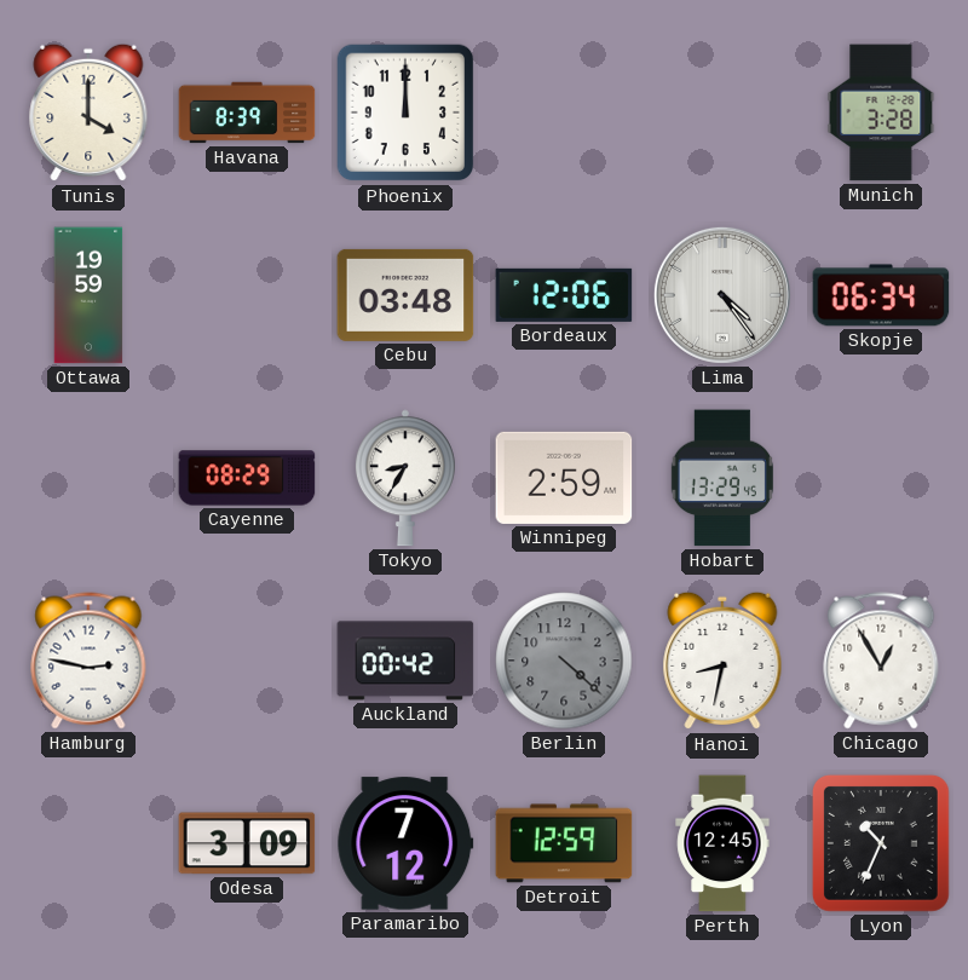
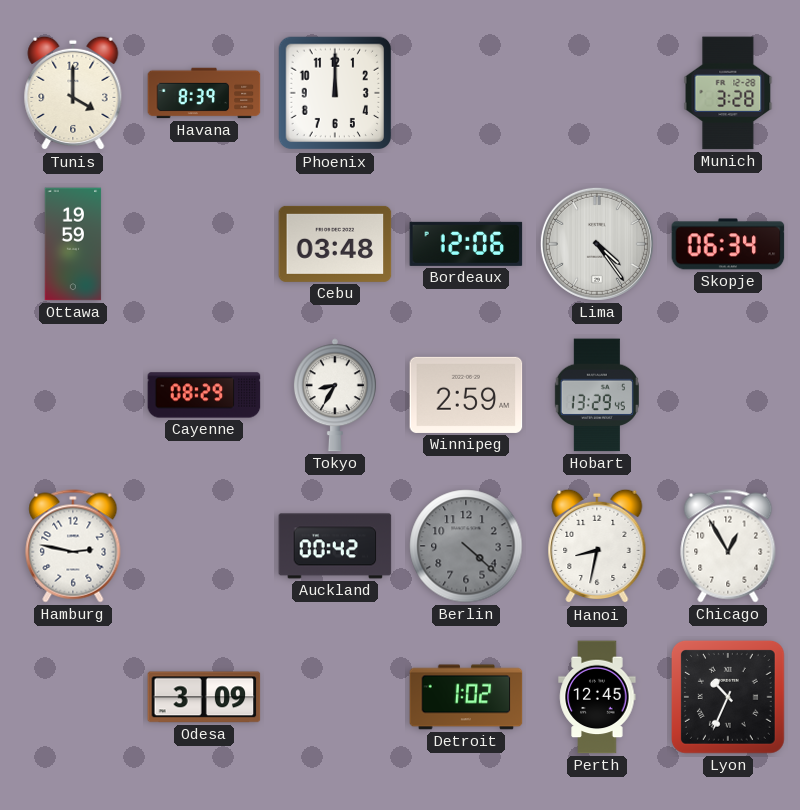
Paramaribo: 7:12 -> none
Detroit: 12:59 -> 1:02
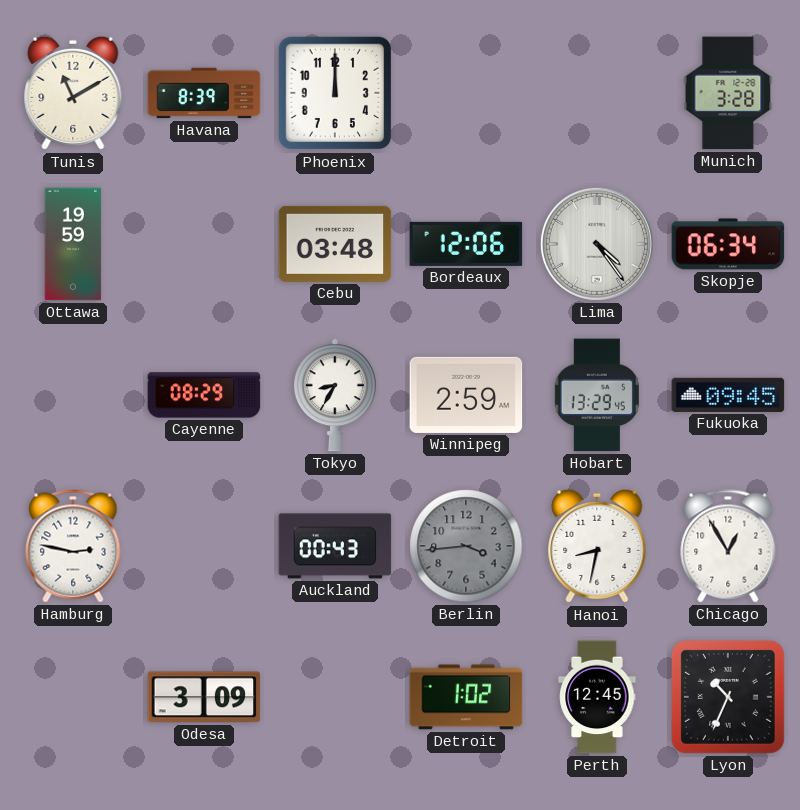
Tunis: 4:00 -> 11:10
Fukuoka: none -> 09:45
Auckland: 00:42 -> 00:43
Berlin: 4:22 -> 3:44
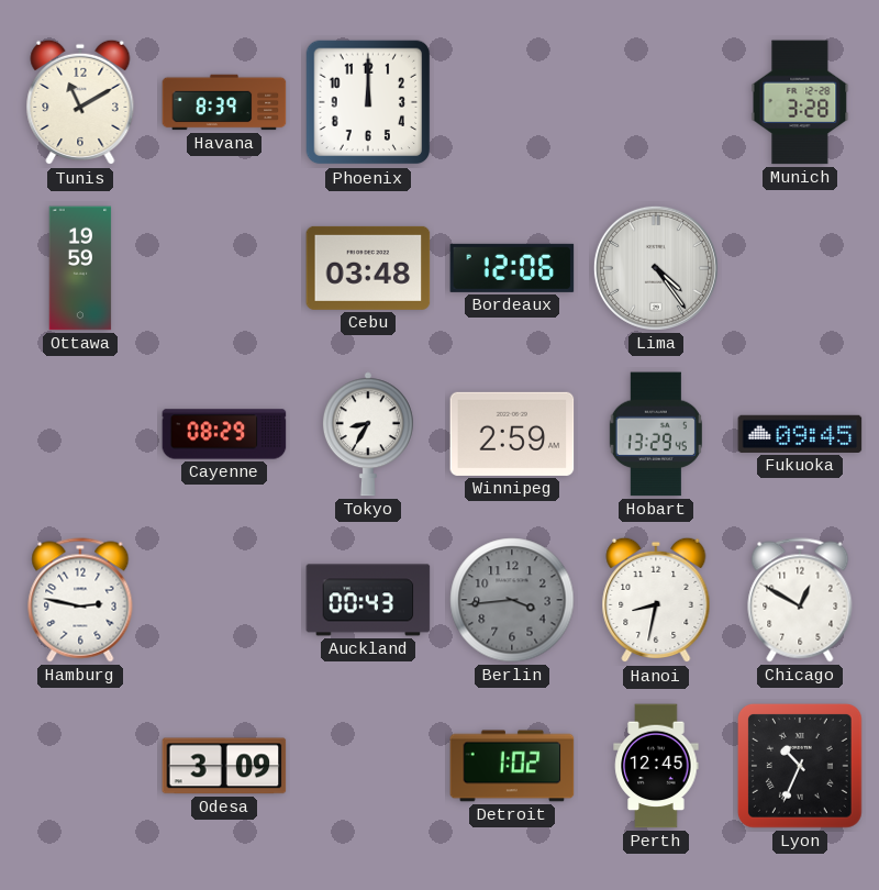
Skopje: 06:34 -> none
Chicago: 12:55 -> 12:50
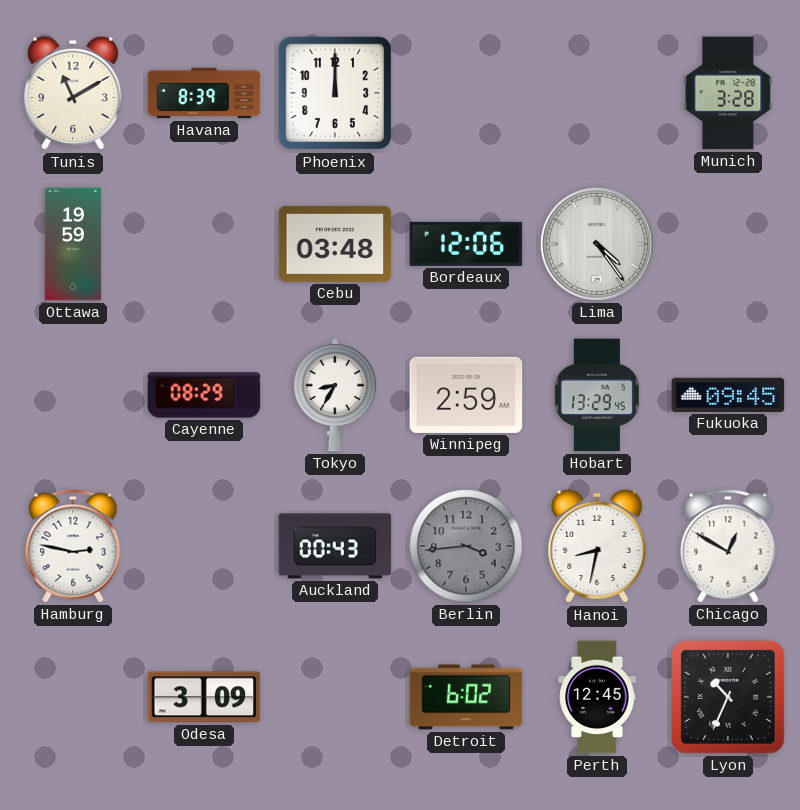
Detroit: 1:02 -> 6:02
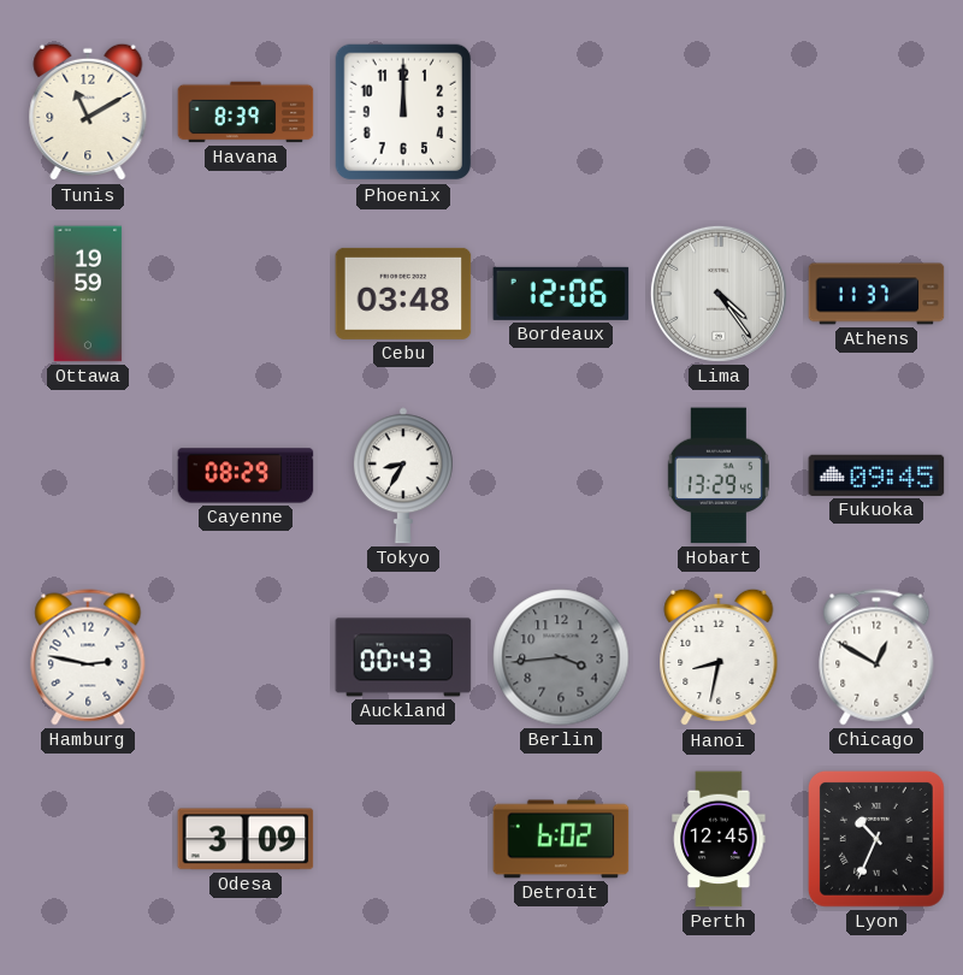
Munich: 3:28 -> none
Athens: none -> 11:37
Winnipeg: 2:59 -> none
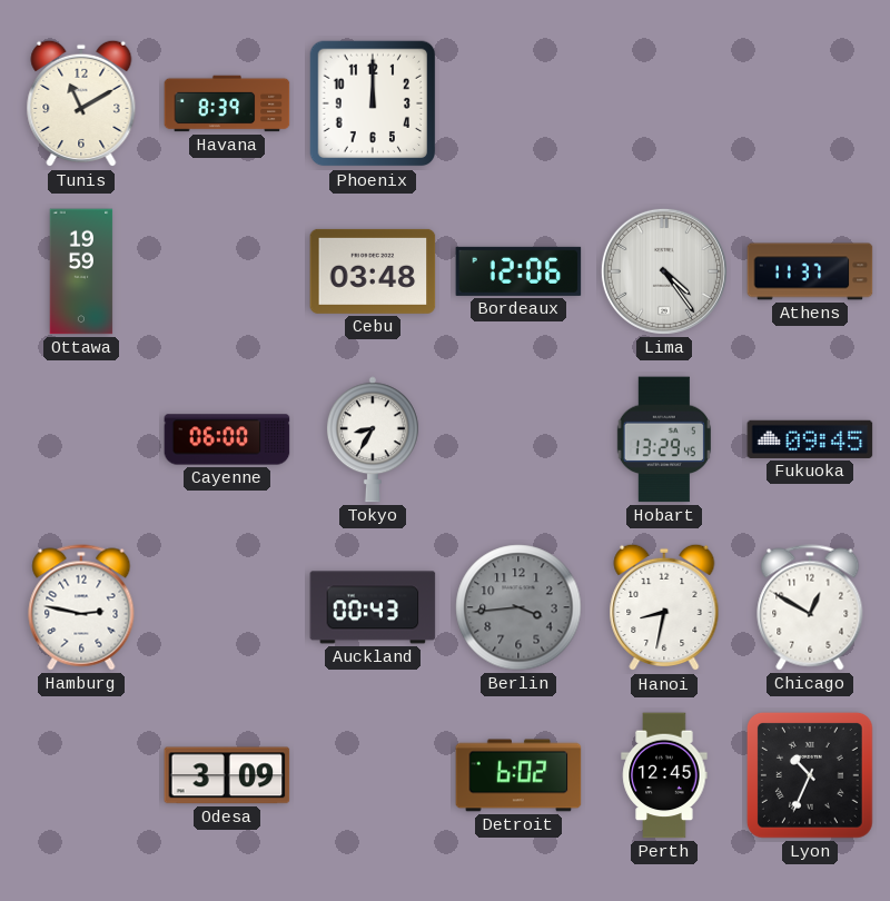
Cayenne: 08:29 -> 06:00
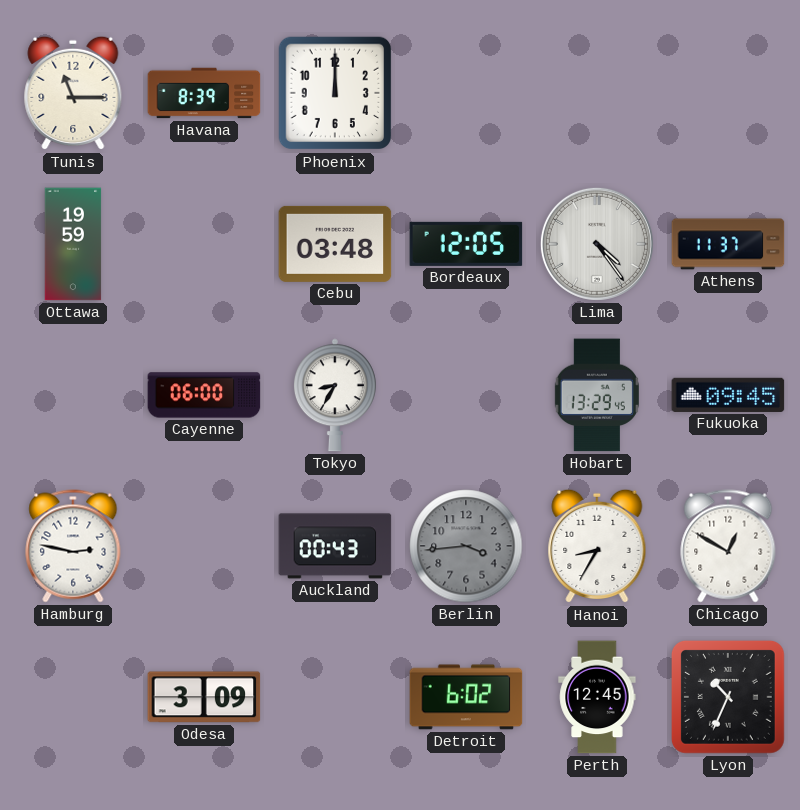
Tunis: 11:10 -> 11:15
Bordeaux: 12:06 -> 12:05
Hanoi: 8:32 -> 8:35
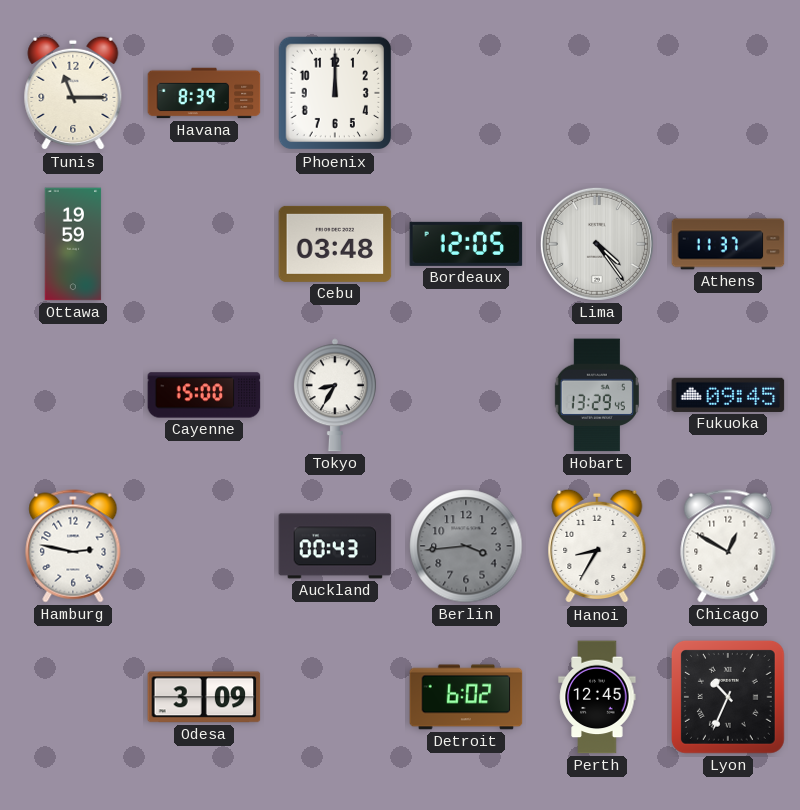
Cayenne: 06:00 -> 15:00
